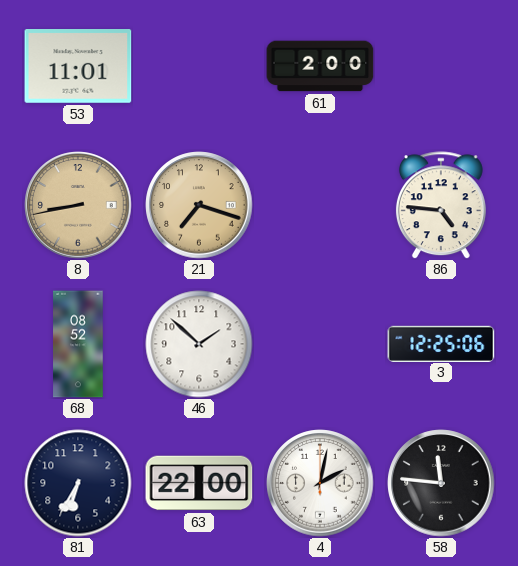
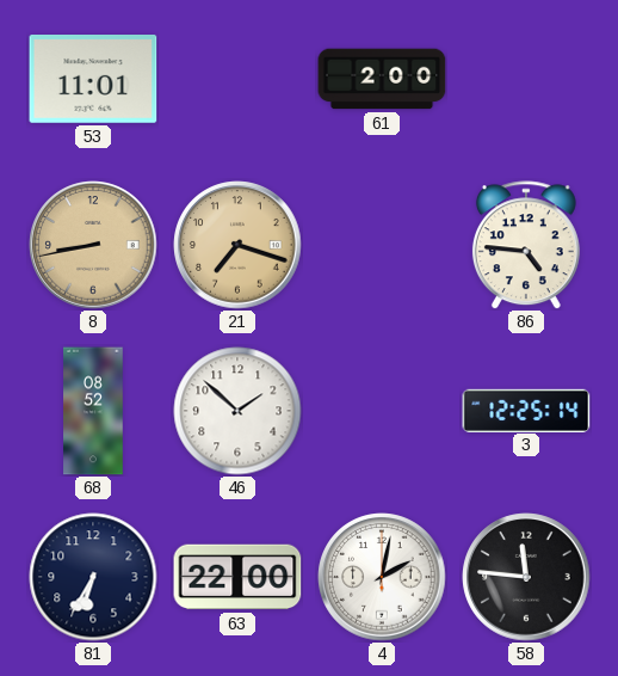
3: 12:25:06 -> 12:25:14
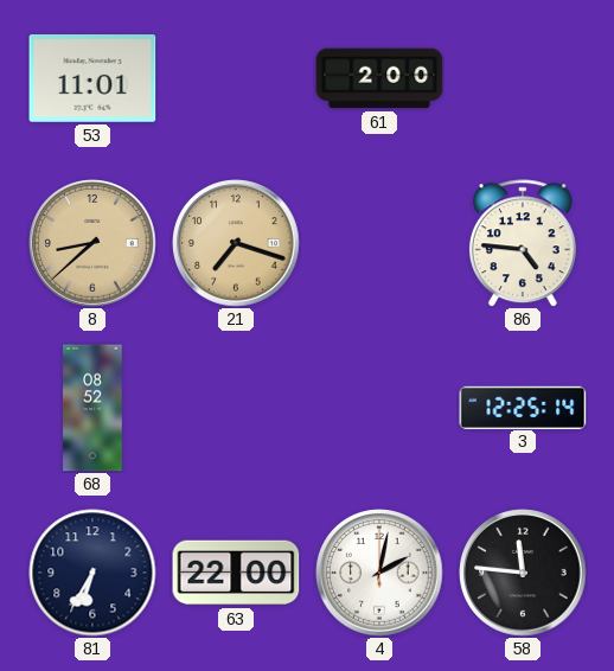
8: 8:43 -> 8:38
46: 1:52 -> none
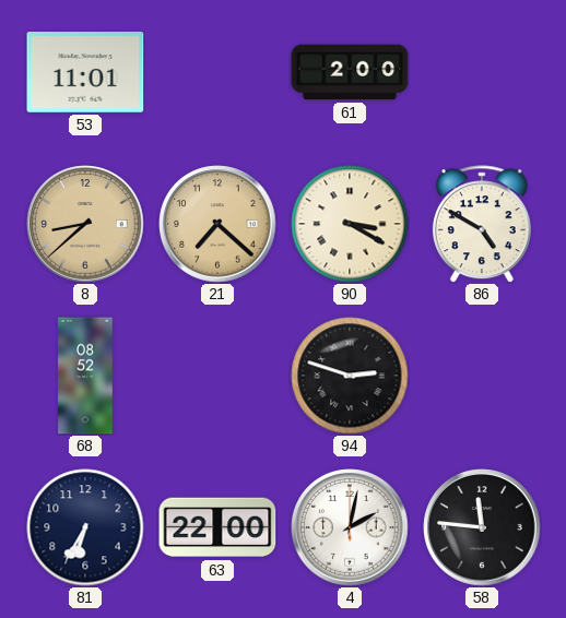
21: 7:18 -> 7:22
90: none -> 3:20
86: 4:46 -> 4:50
94: none -> 2:48
3: 12:25 -> none
